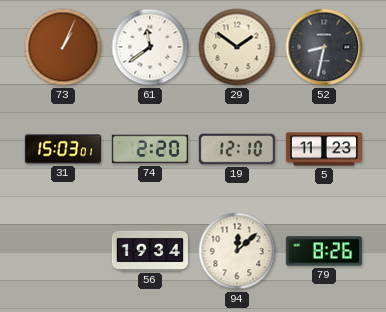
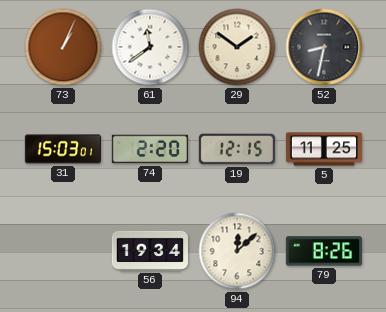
19: 12:10 -> 12:15
5: 11:23 -> 11:25
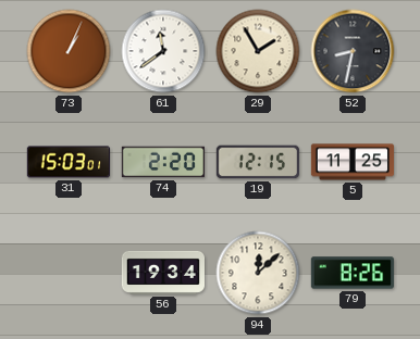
29: 1:51 -> 1:55
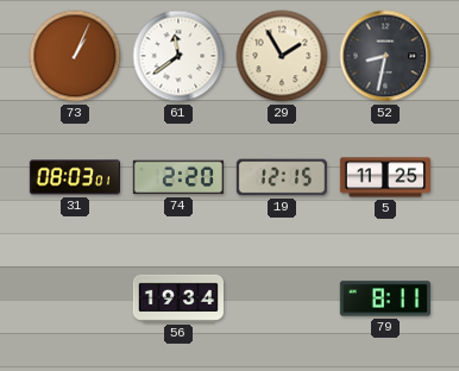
31: 15:03 -> 08:03
94: 12:08 -> none
79: 8:26 -> 8:11
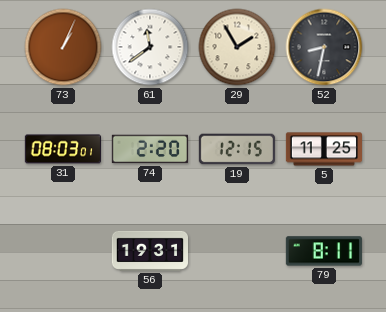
56: 19:34 -> 19:31
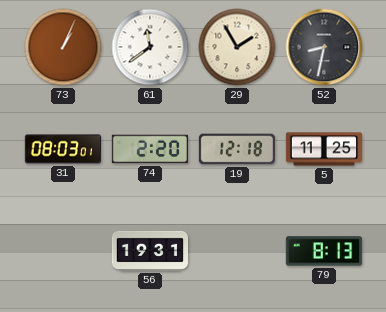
19: 12:15 -> 12:18
79: 8:11 -> 8:13
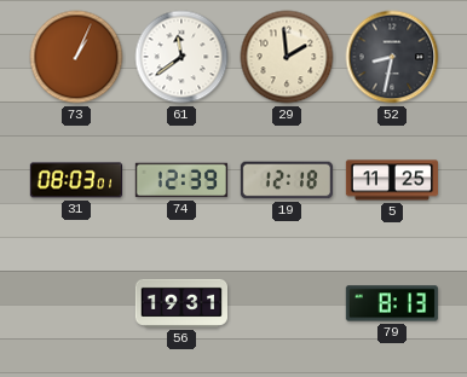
29: 1:55 -> 1:59
74: 2:20 -> 12:39
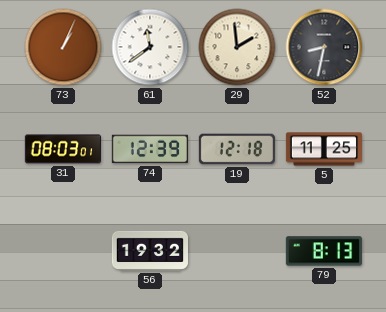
56: 19:31 -> 19:32
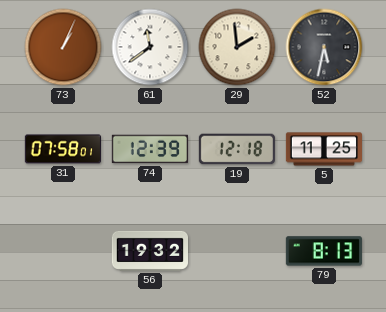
52: 8:32 -> 5:32
31: 08:03 -> 07:58
